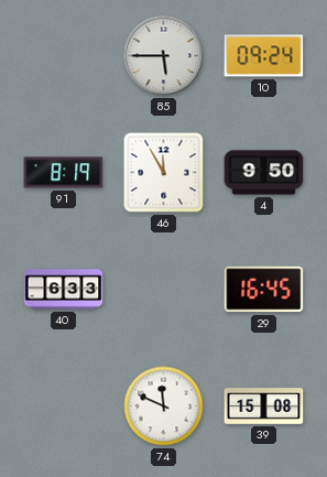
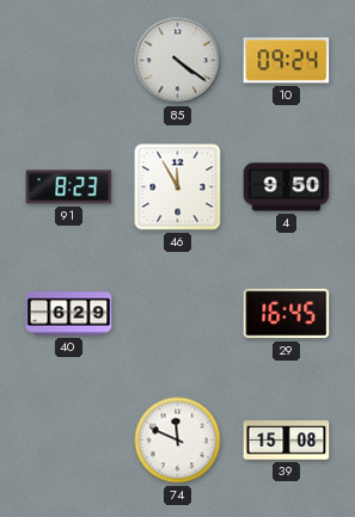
85: 5:45 -> 4:21
91: 8:19 -> 8:23
40: 6:33 -> 6:29
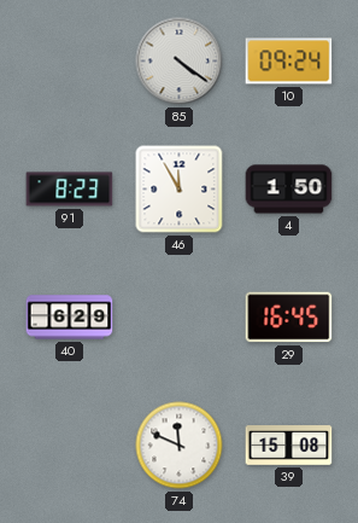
4: 9:50 -> 1:50
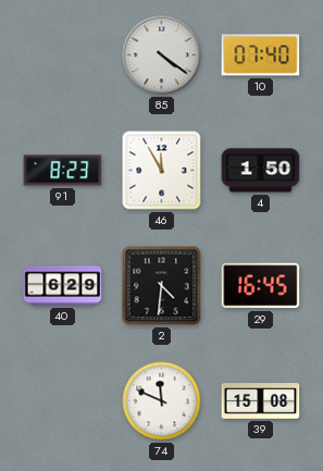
10: 09:24 -> 07:40
2: none -> 4:31
